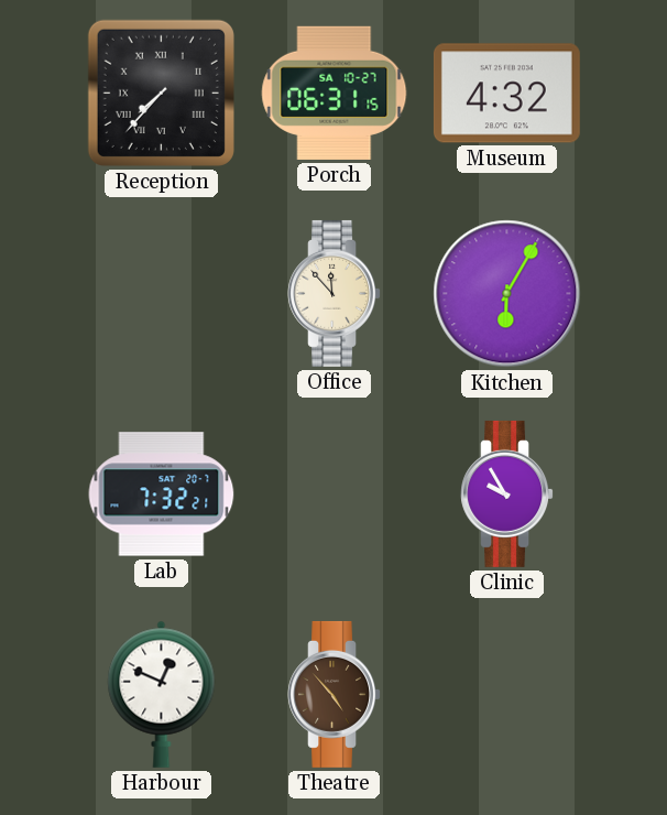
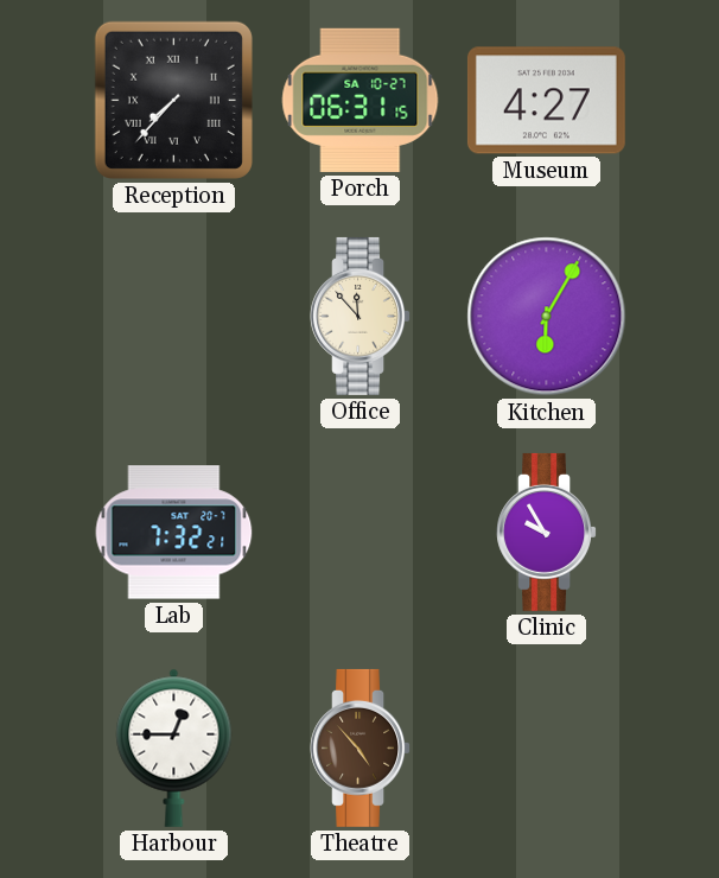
Museum: 4:32 -> 4:27
Harbour: 12:49 -> 12:45
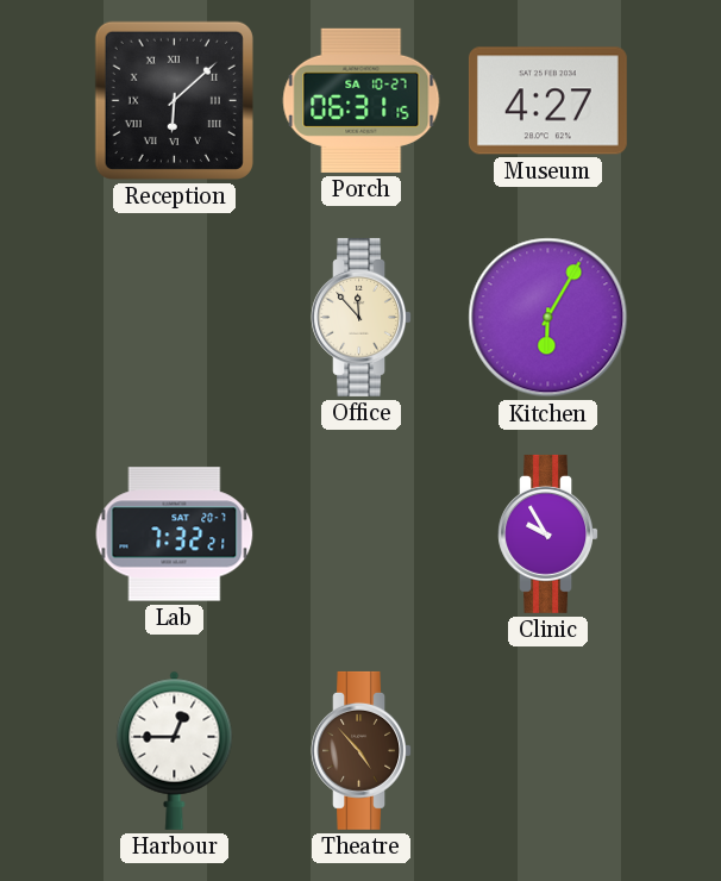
Reception: 7:37 -> 6:08
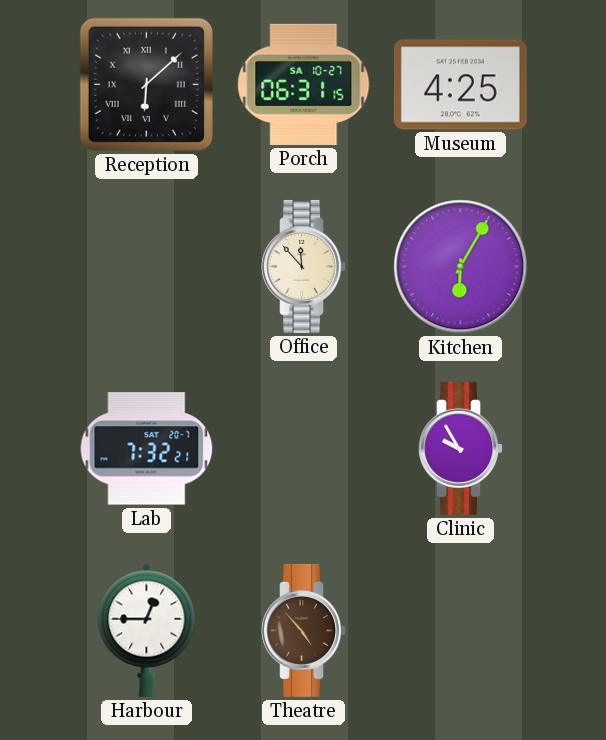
Museum: 4:27 -> 4:25
